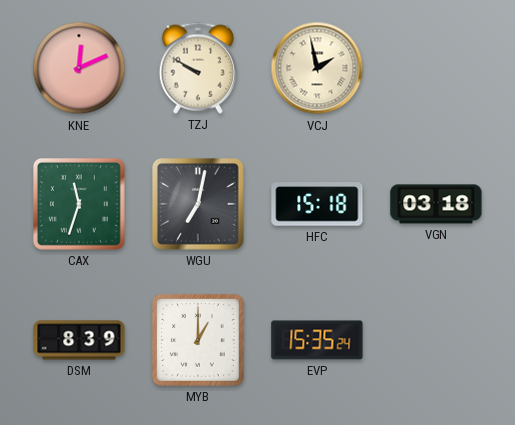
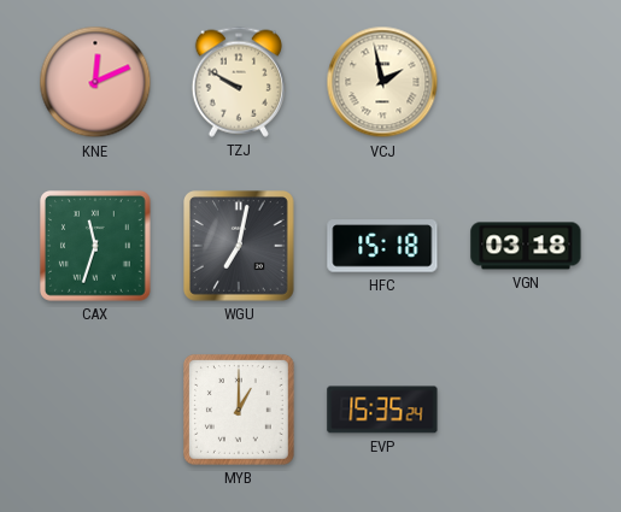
DSM: 8:39 -> none
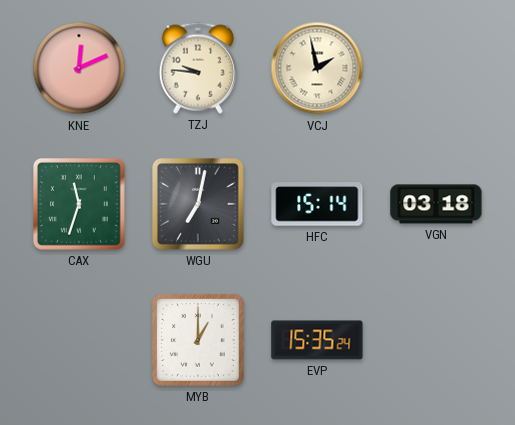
TZJ: 9:50 -> 9:46
HFC: 15:18 -> 15:14
